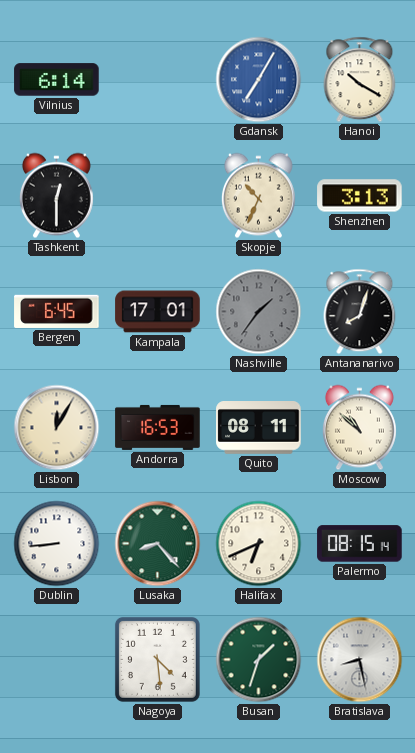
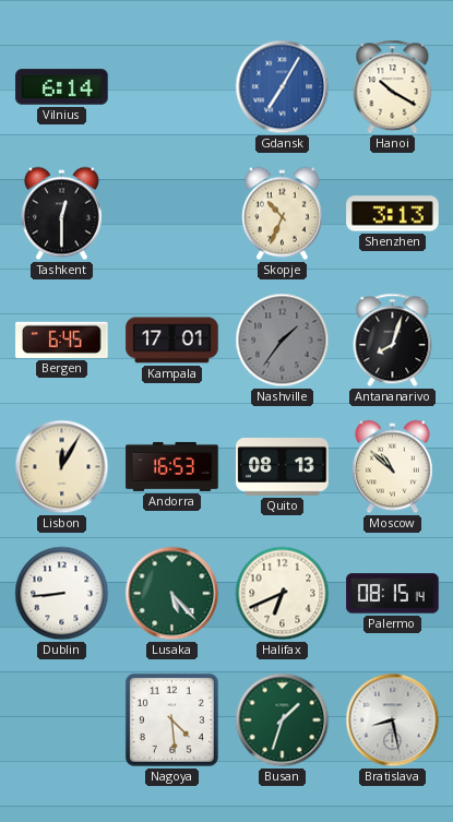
Quito: 08:11 -> 08:13
Lusaka: 8:23 -> 5:23
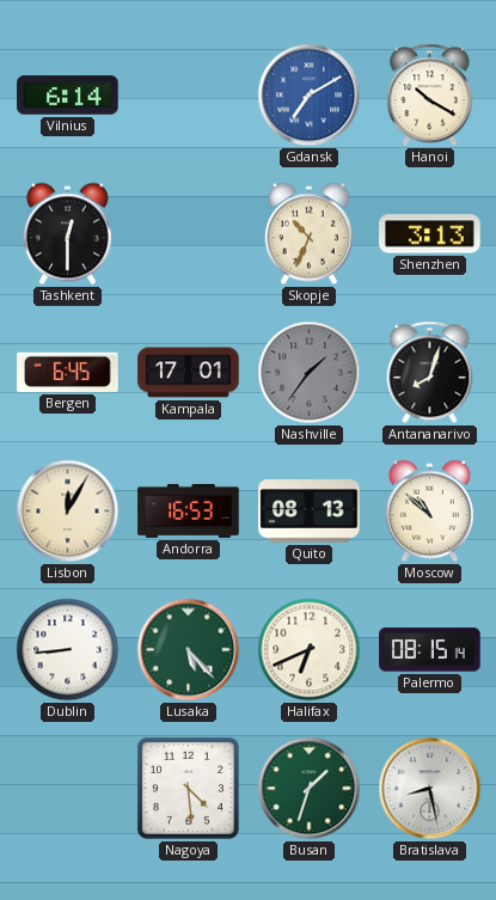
Gdansk: 7:05 -> 7:10
